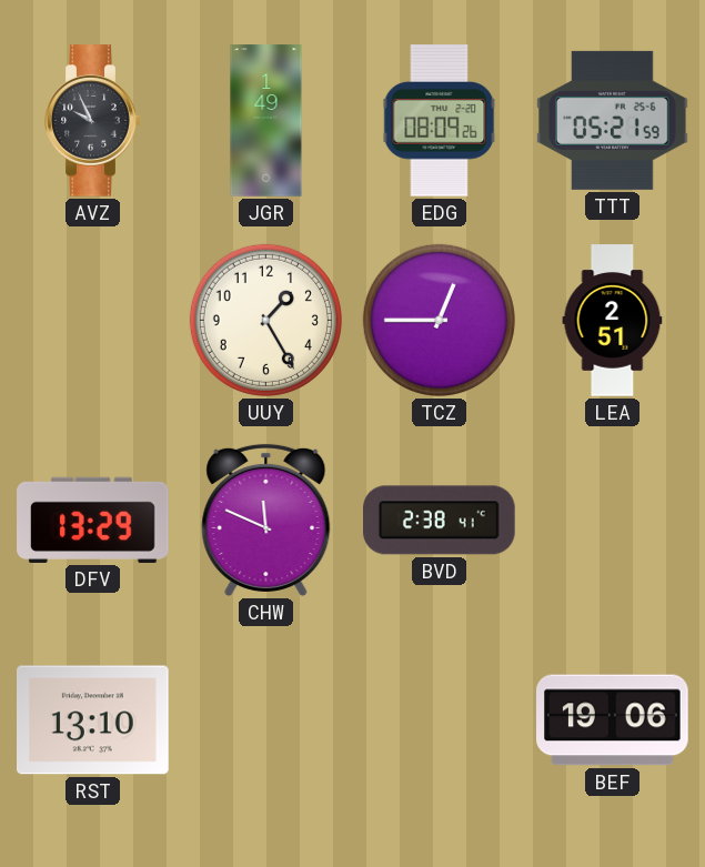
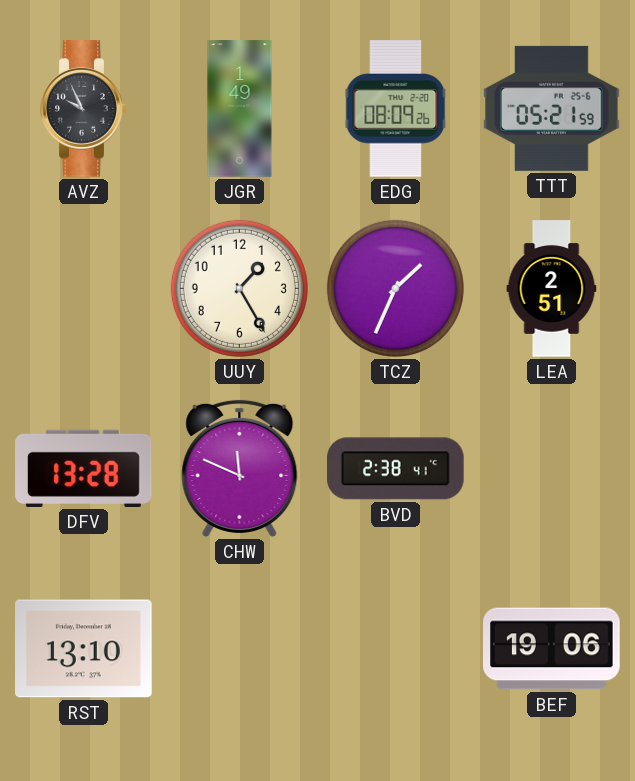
TCZ: 12:45 -> 1:34
DFV: 13:29 -> 13:28
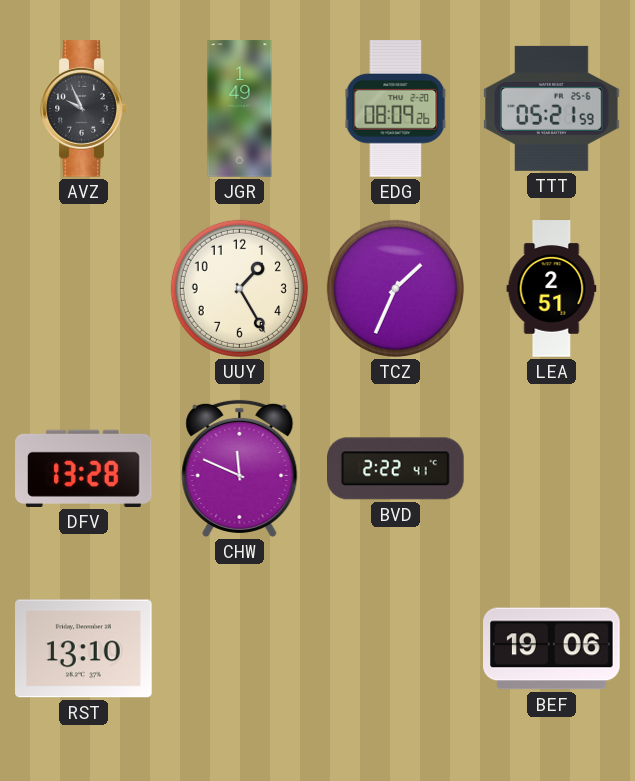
BVD: 2:38 -> 2:22
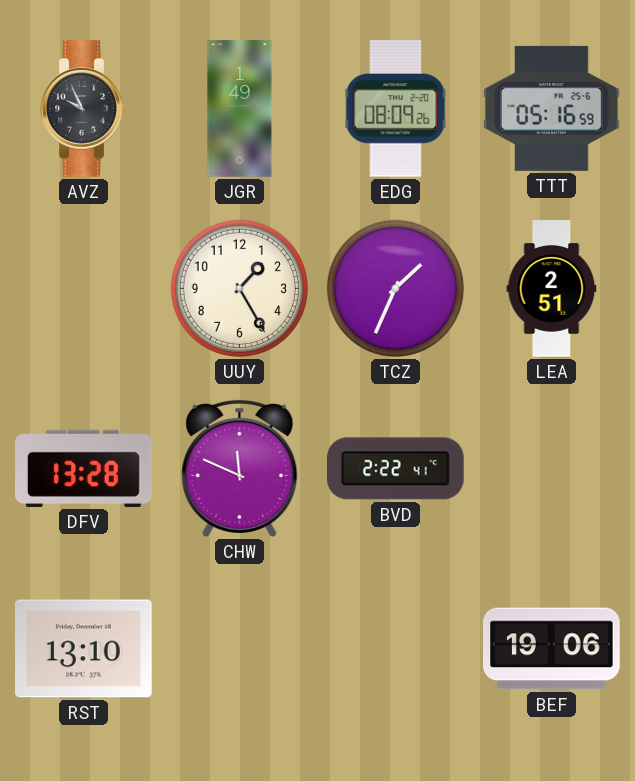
TTT: 05:21 -> 05:16
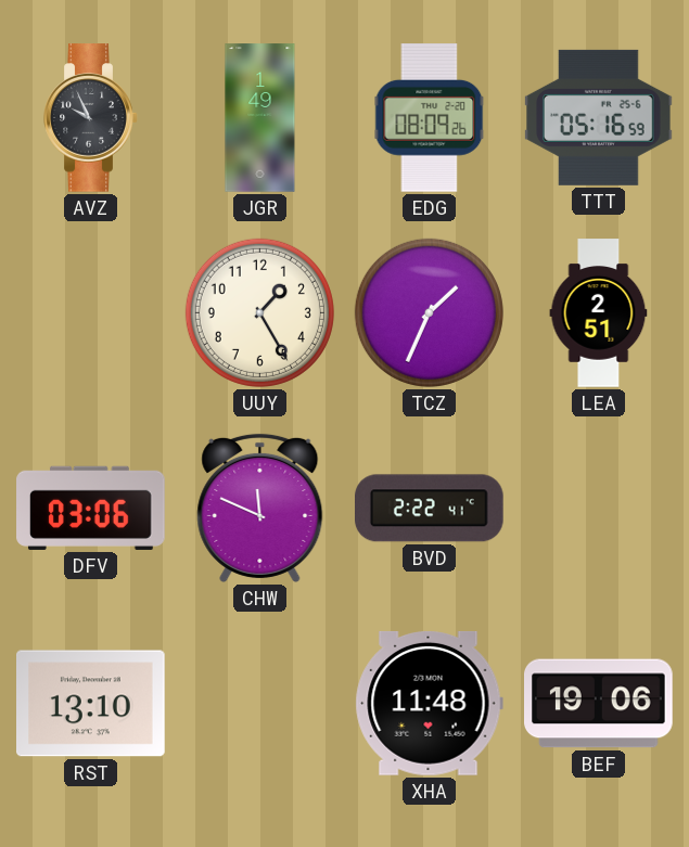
DFV: 13:28 -> 03:06
XHA: none -> 11:48
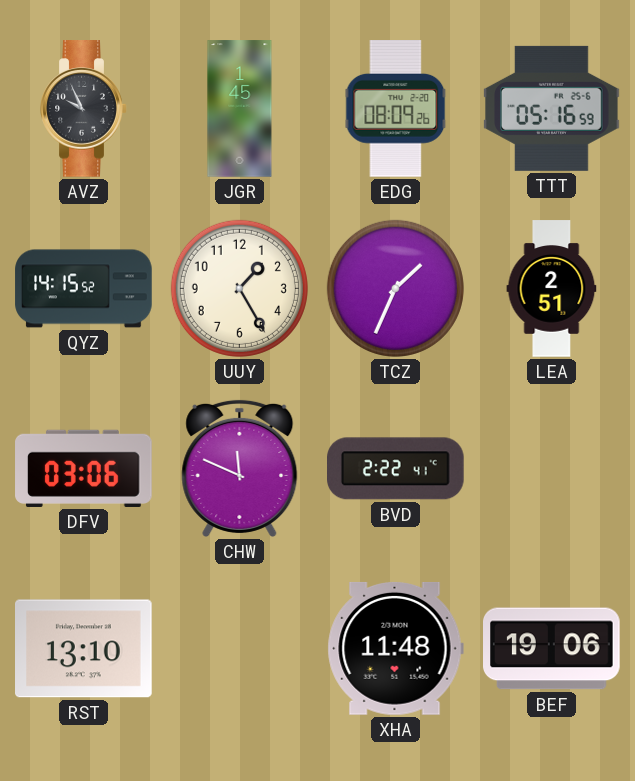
JGR: 1:49 -> 1:45
QYZ: none -> 14:15
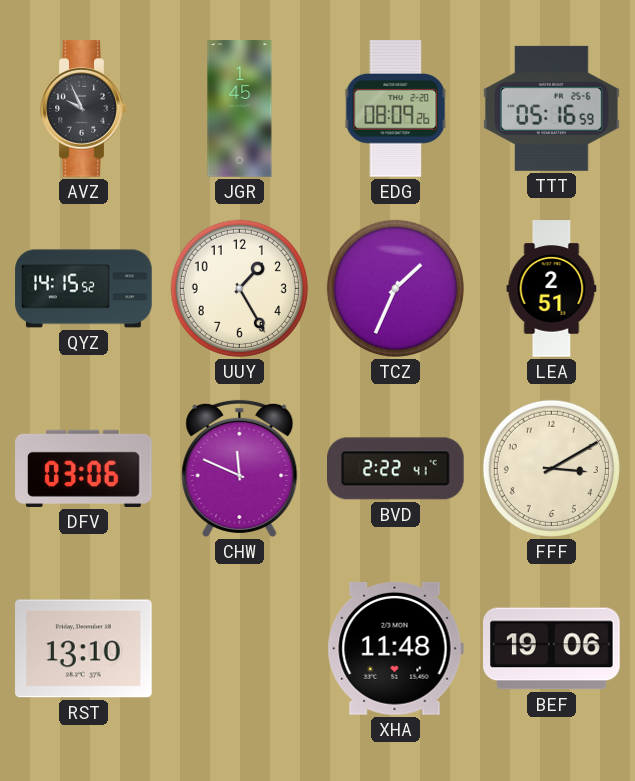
FFF: none -> 3:10
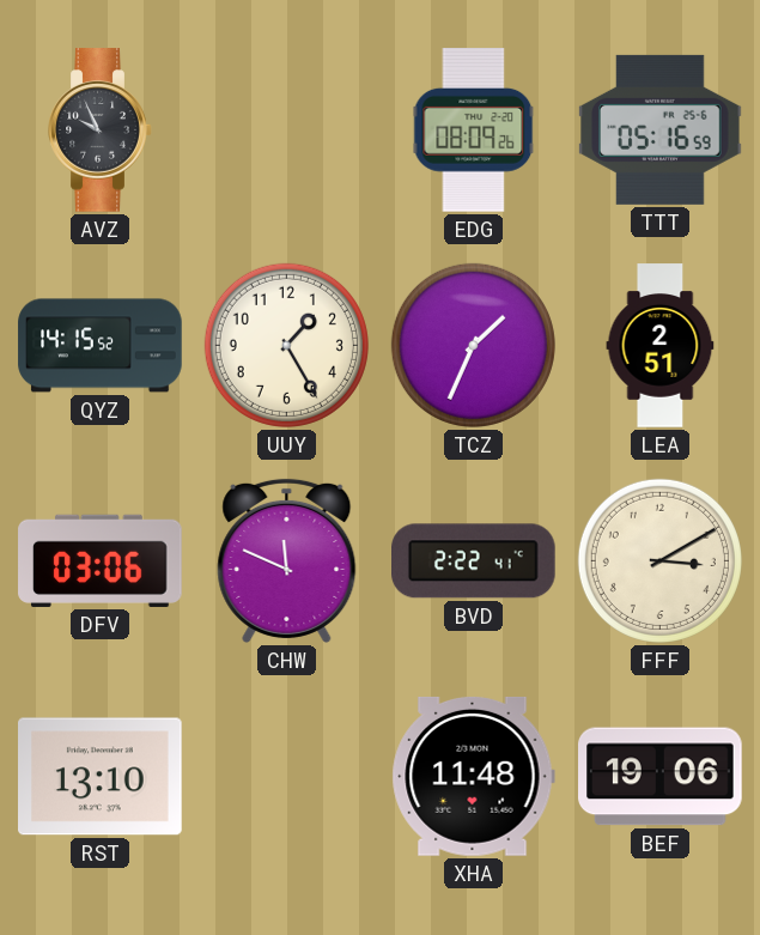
JGR: 1:45 -> none
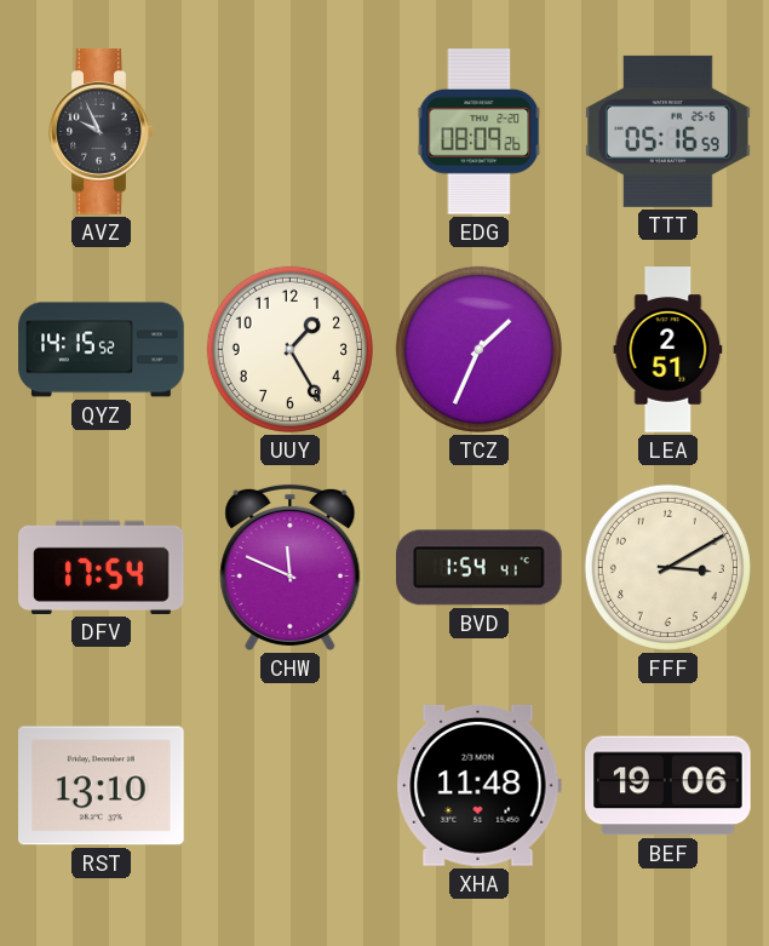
DFV: 03:06 -> 17:54
BVD: 2:22 -> 1:54
